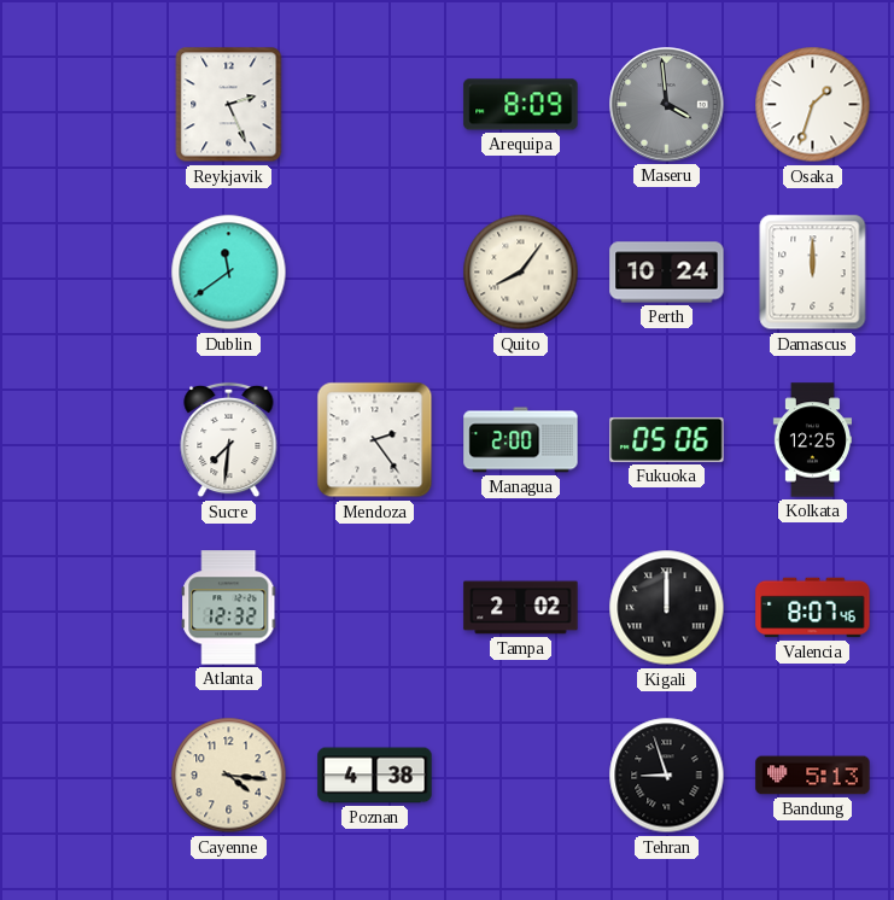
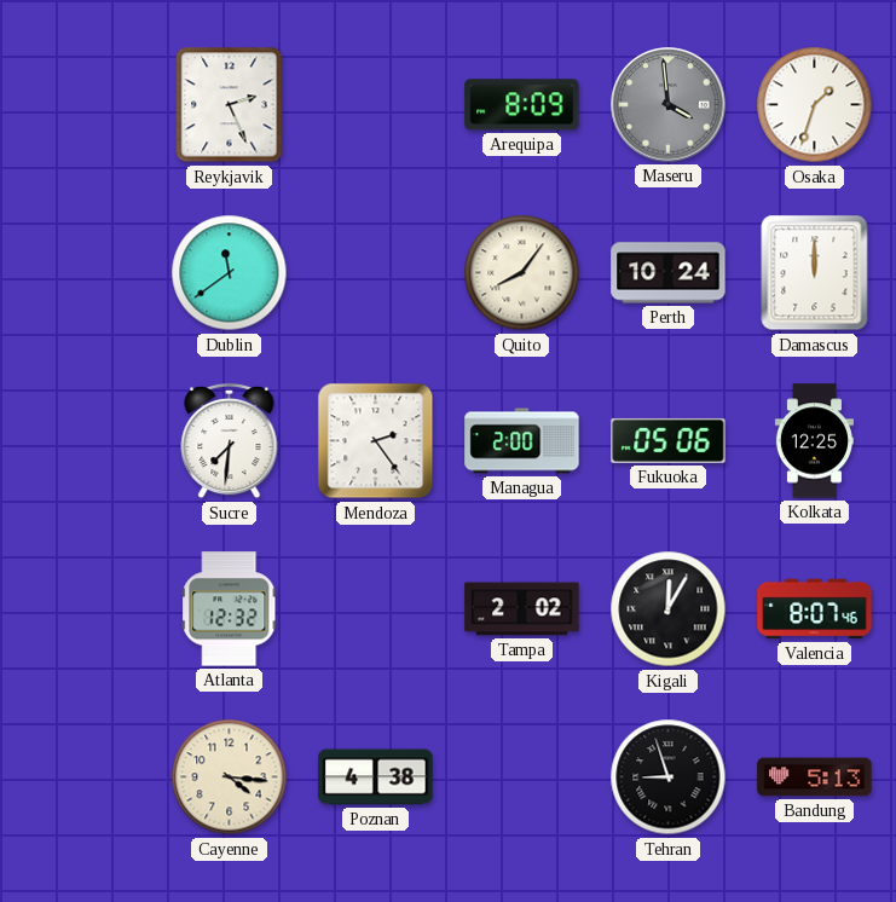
Kigali: 12:00 -> 12:05
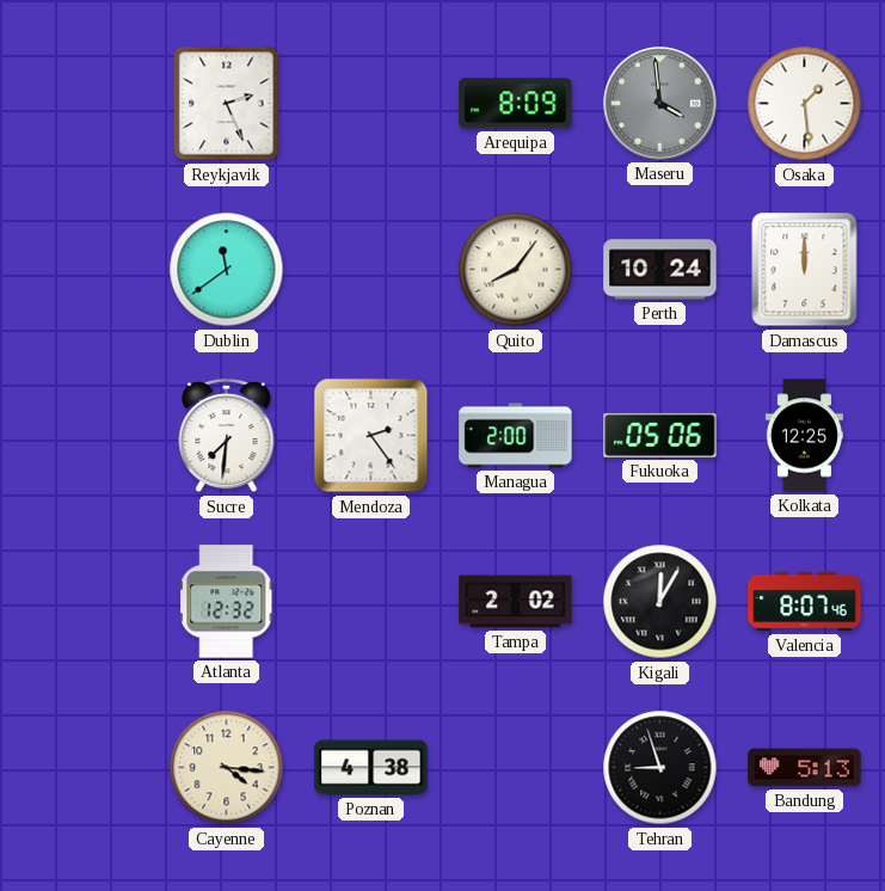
Osaka: 1:33 -> 1:29
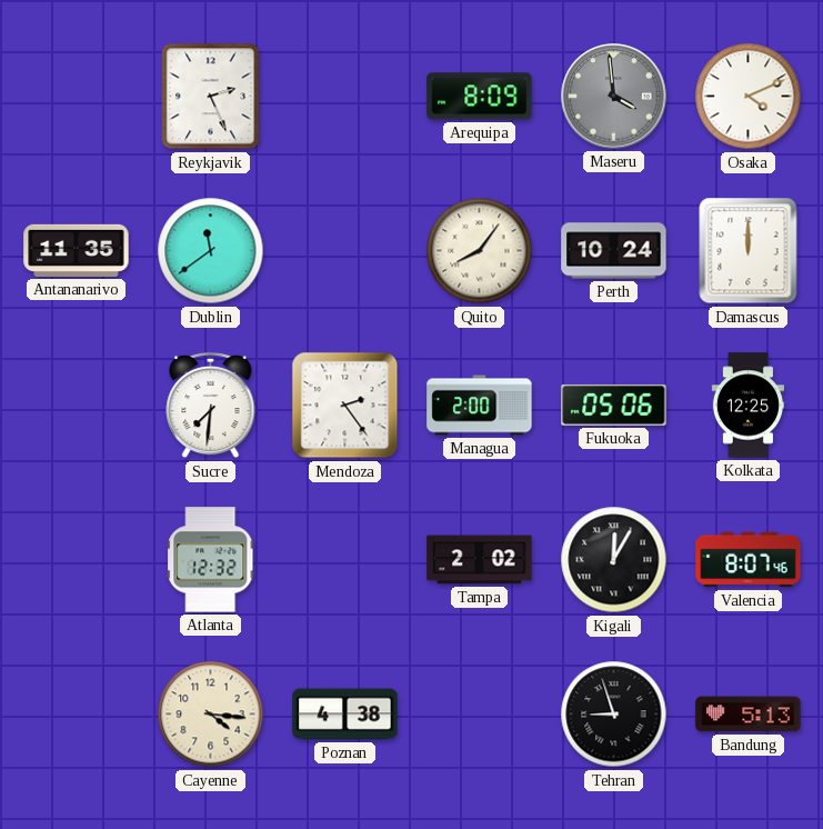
Osaka: 1:29 -> 4:11
Antananarivo: none -> 11:35
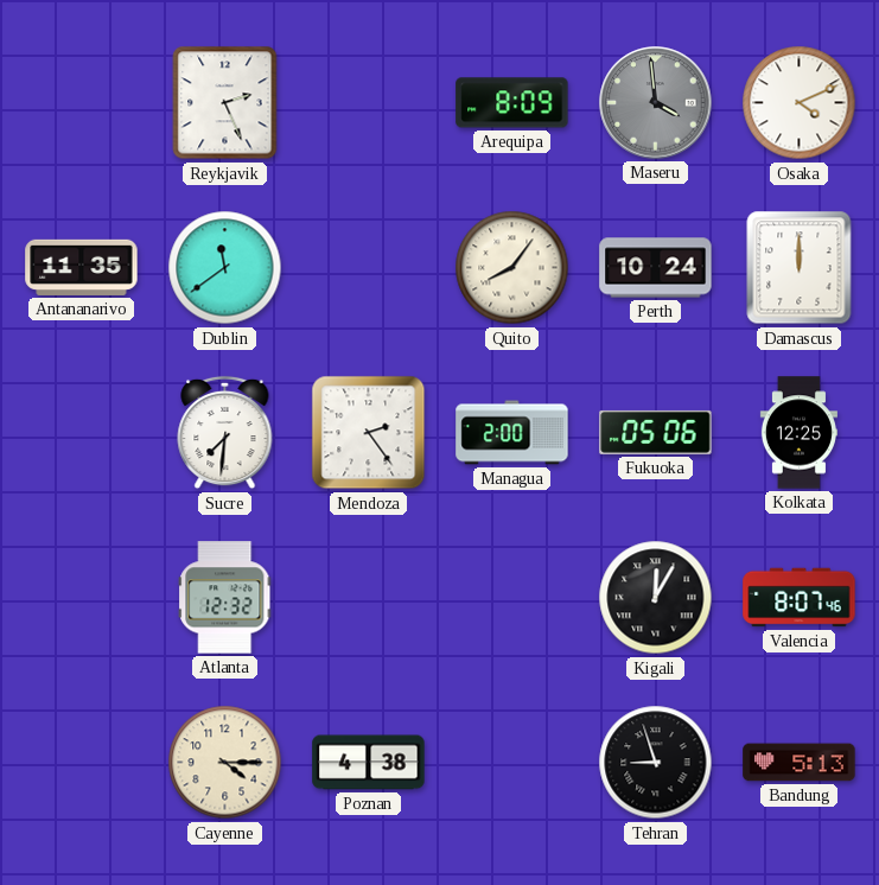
Tampa: 2:02 -> none
Cayenne: 4:16 -> 4:15
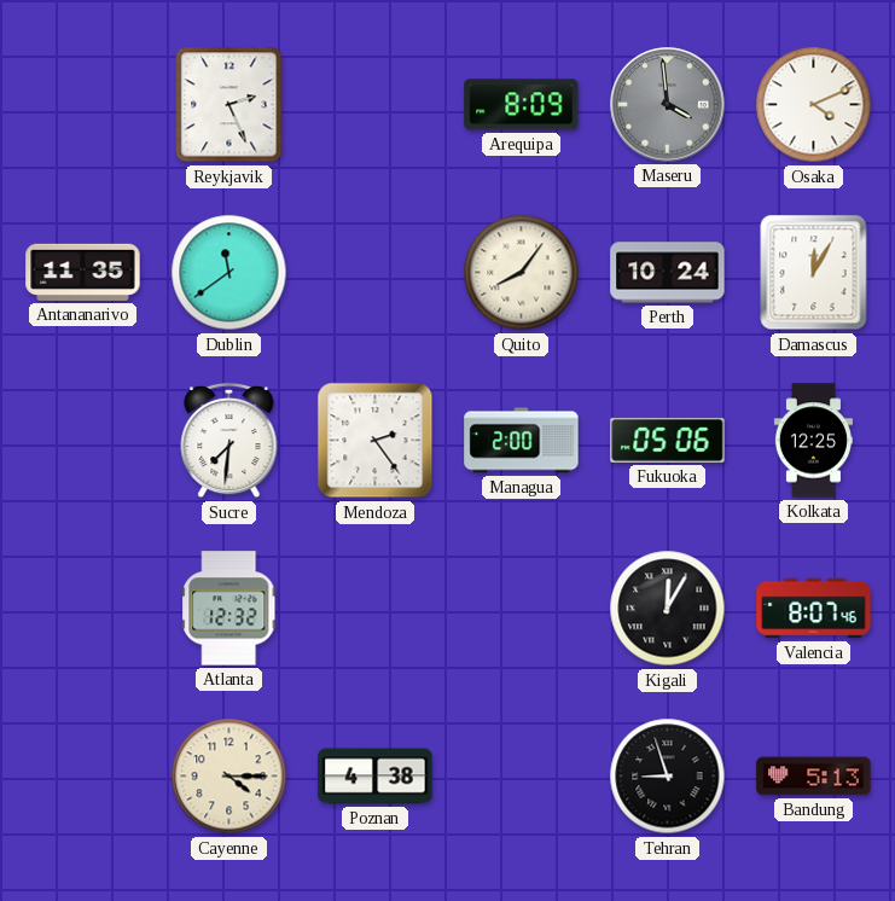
Damascus: 12:00 -> 12:05
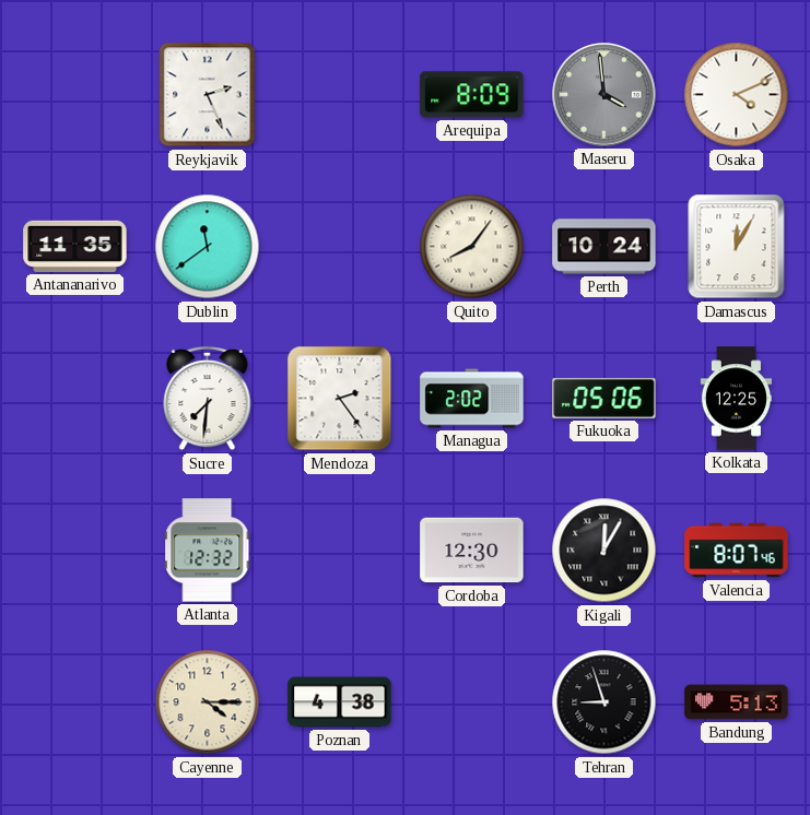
Managua: 2:00 -> 2:02
Cordoba: none -> 12:30
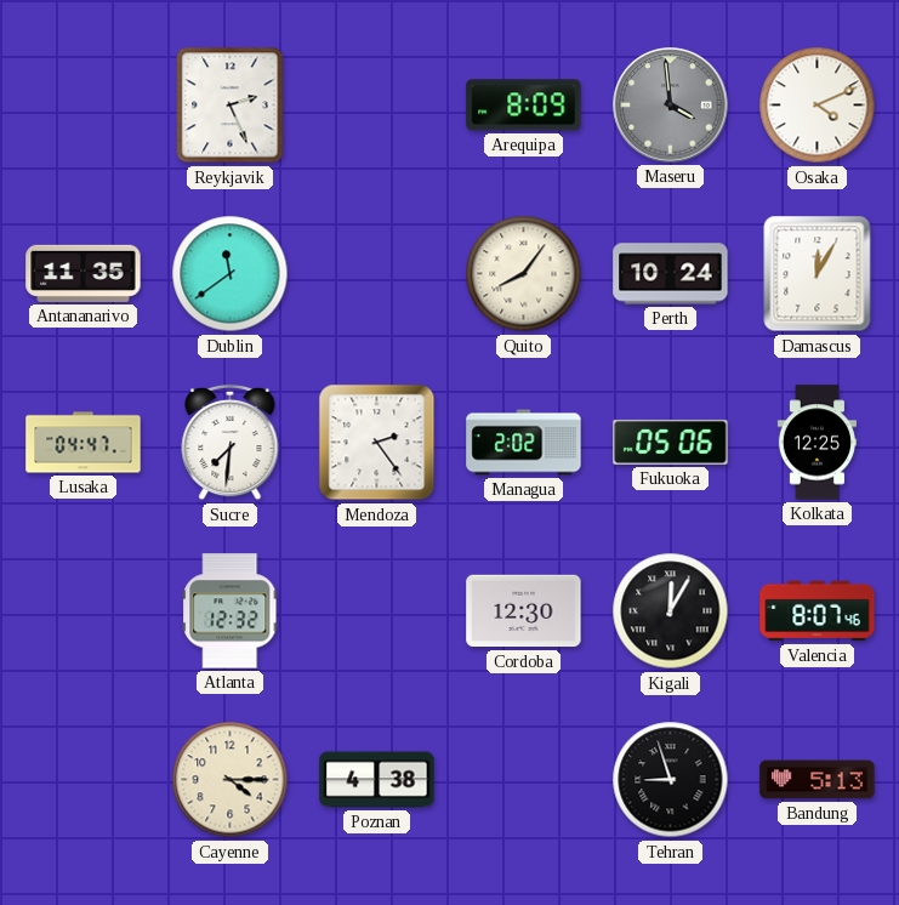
Lusaka: none -> 04:47
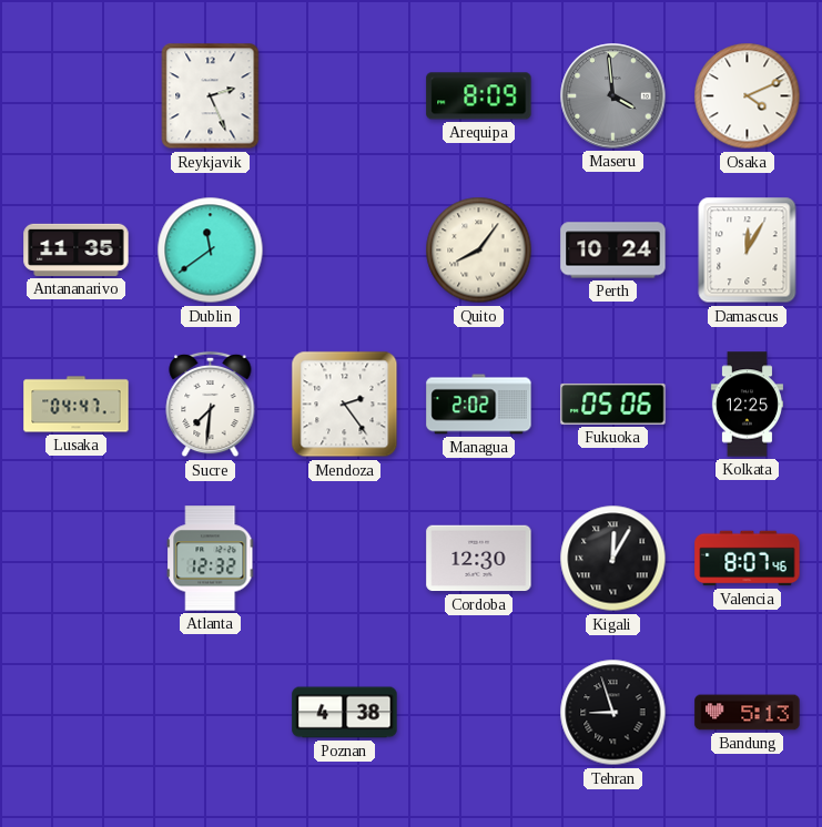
Cayenne: 4:15 -> none
